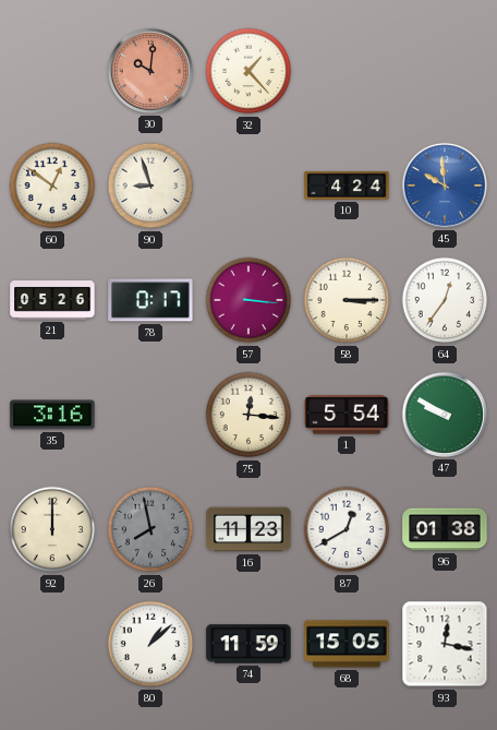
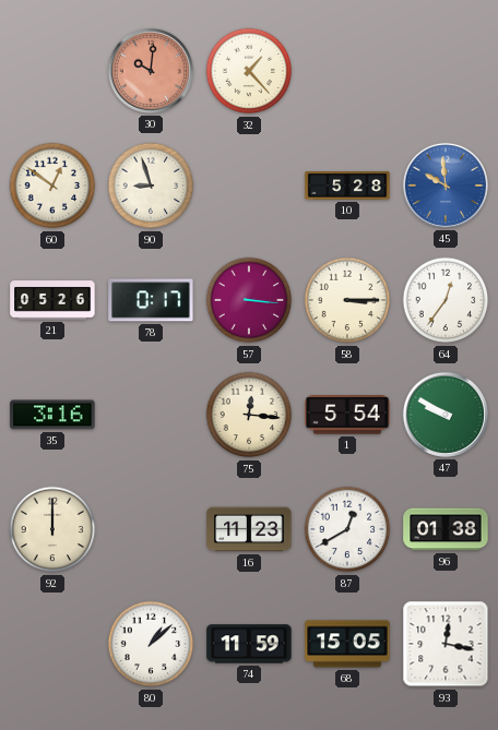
10: 4:24 -> 5:28
26: 7:58 -> none
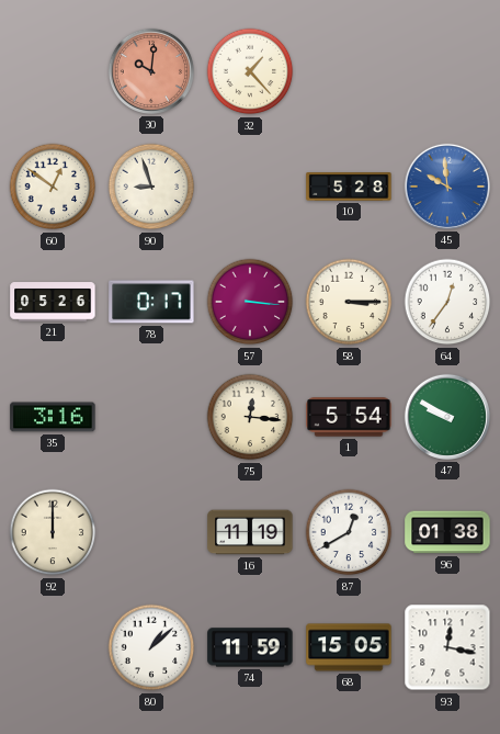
16: 11:23 -> 11:19
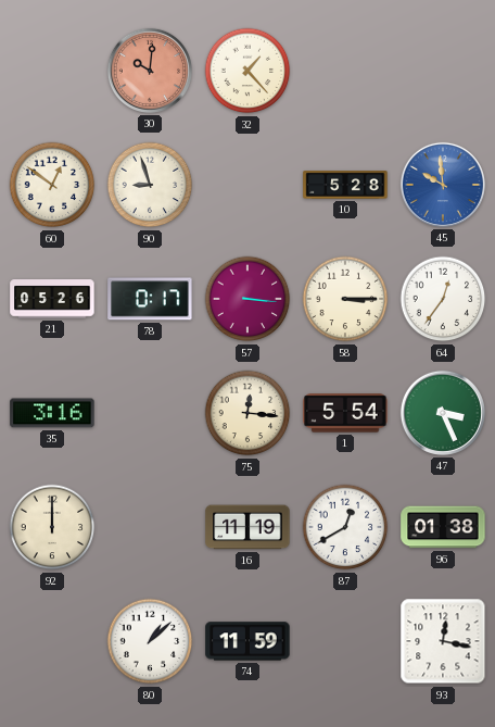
47: 9:50 -> 3:26
68: 15:05 -> none
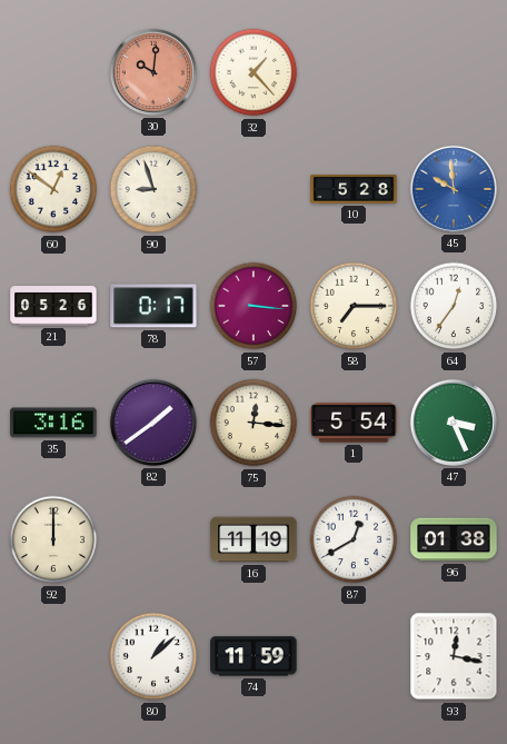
58: 3:15 -> 7:15
82: none -> 1:39
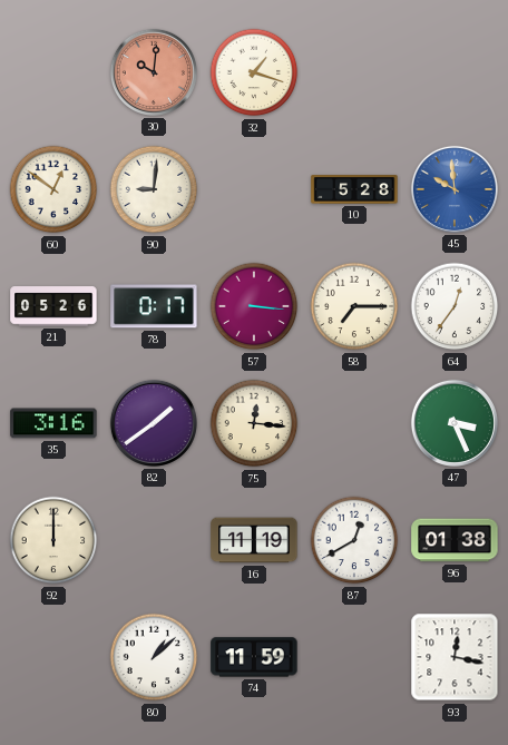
32: 1:23 -> 1:18
90: 8:57 -> 9:01
1: 5:54 -> none
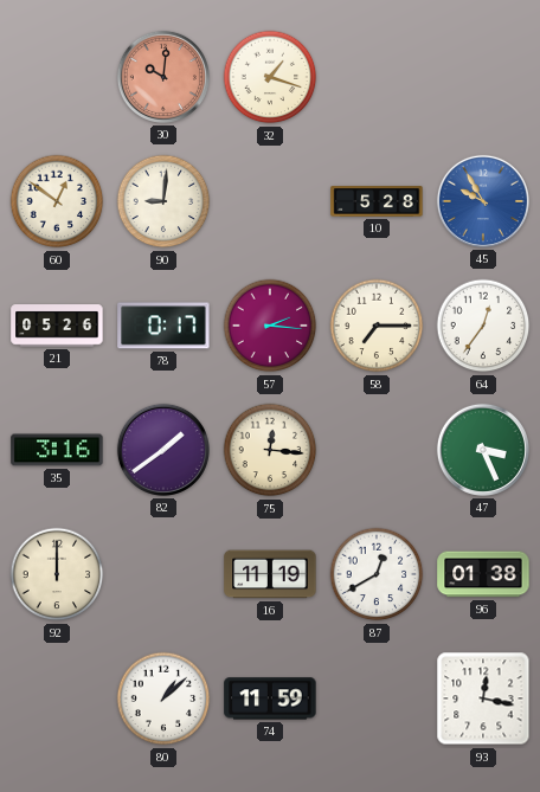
45: 9:59 -> 9:55
57: 3:16 -> 2:16
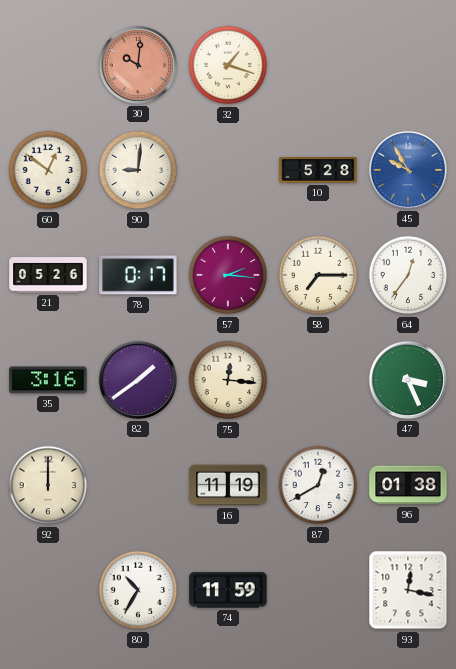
80: 1:08 -> 10:35
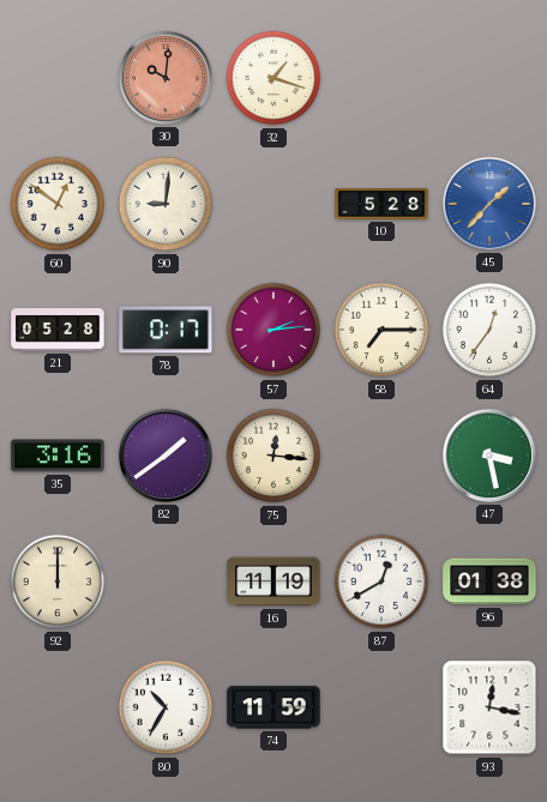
45: 9:55 -> 1:37
21: 05:26 -> 05:28
57: 2:16 -> 2:14
47: 3:26 -> 3:28
